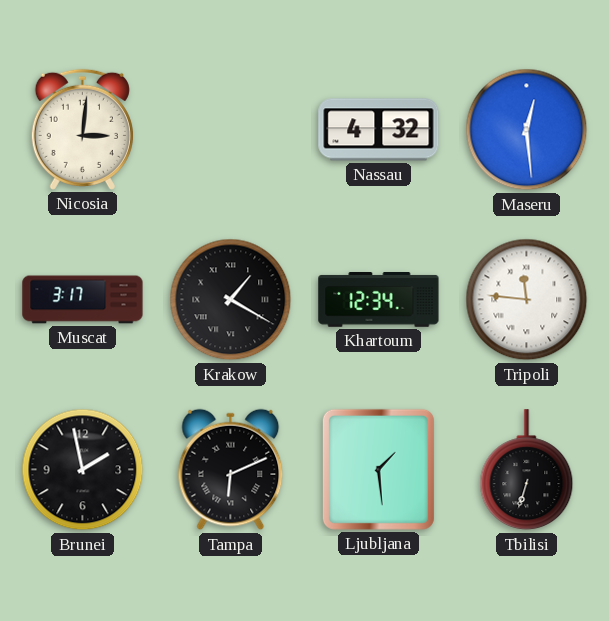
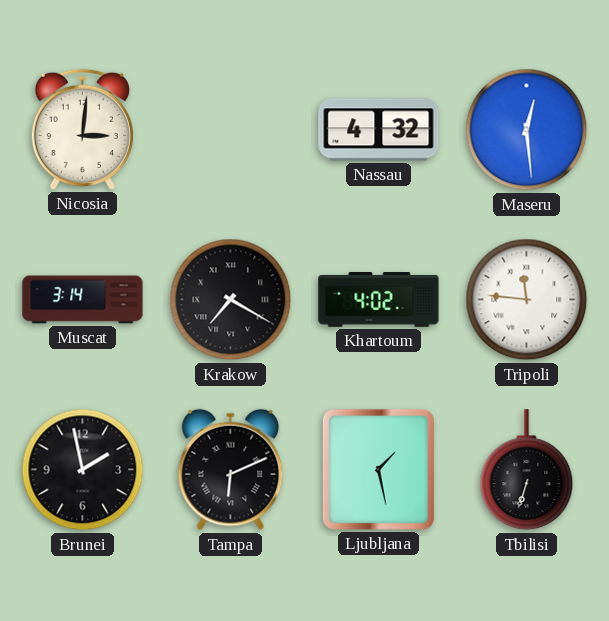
Muscat: 3:17 -> 3:14
Krakow: 1:20 -> 7:20
Khartoum: 12:34 -> 4:02
Ljubljana: 1:29 -> 1:28
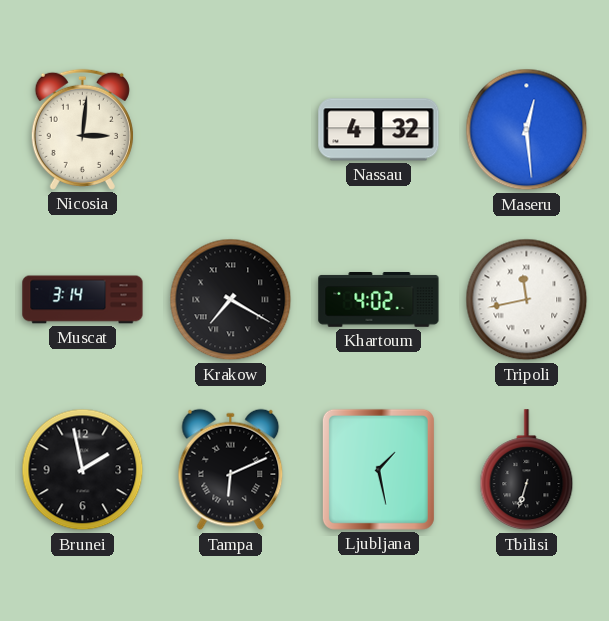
Tripoli: 11:46 -> 11:43
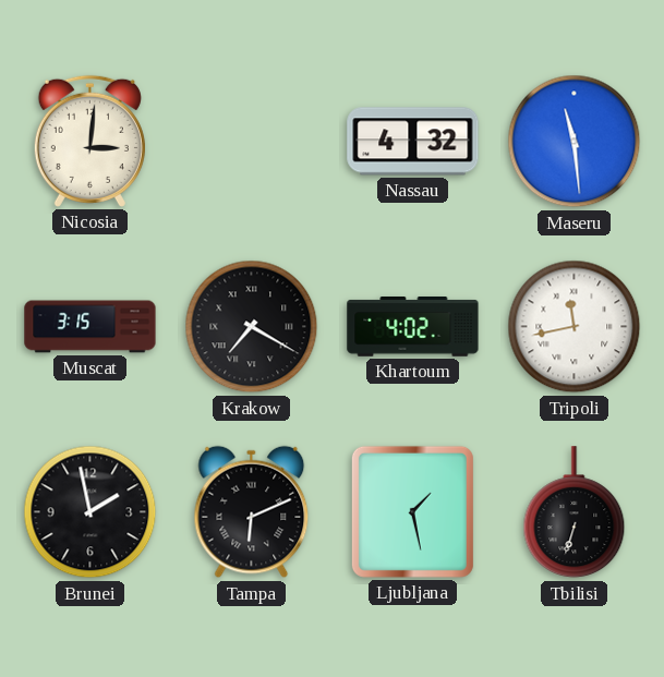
Maseru: 12:29 -> 11:29
Muscat: 3:14 -> 3:15
